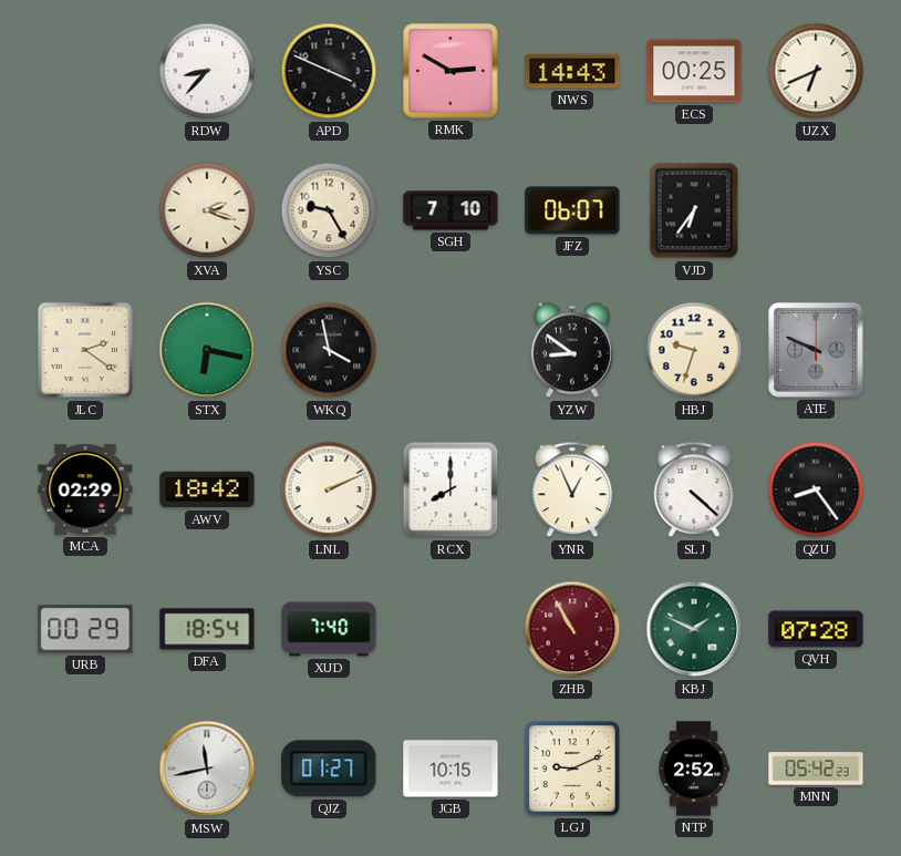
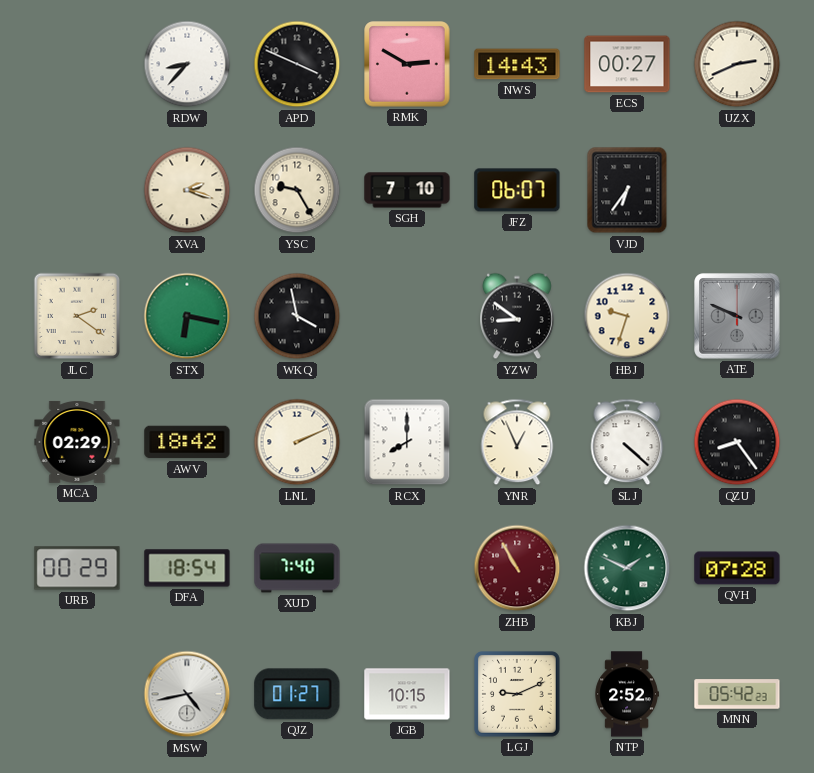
ECS: 00:25 -> 00:27
UZX: 6:41 -> 2:41
MSW: 11:43 -> 4:43
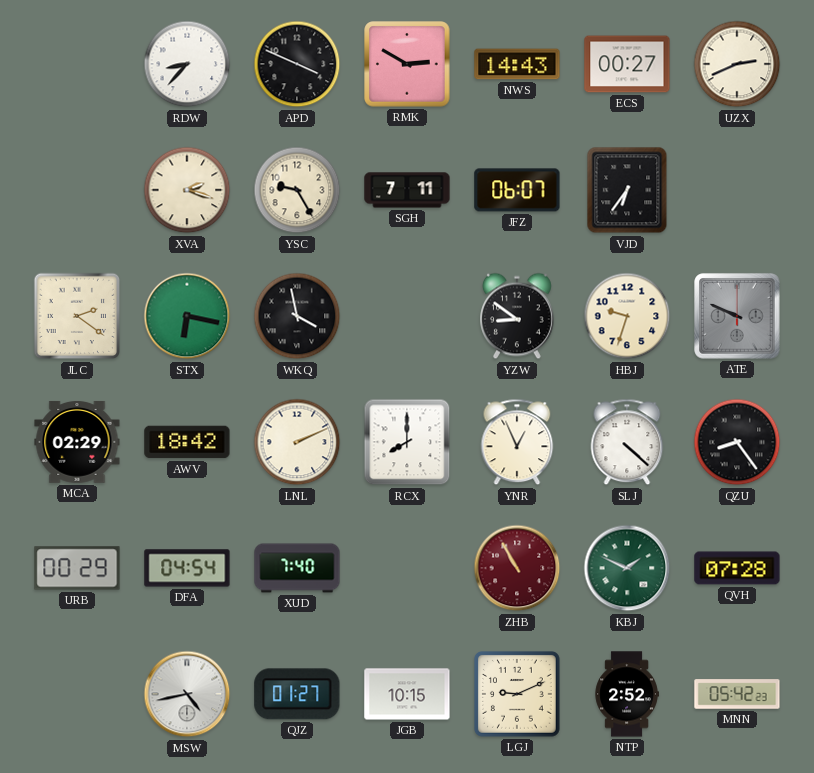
SGH: 7:10 -> 7:11
DFA: 18:54 -> 04:54
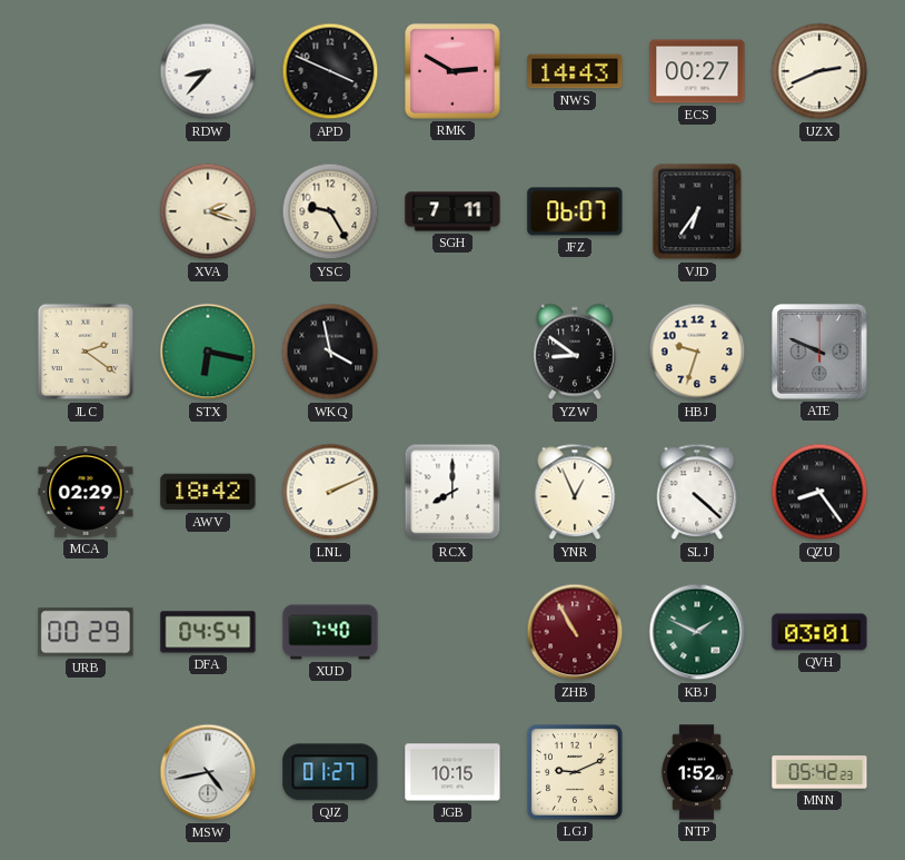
QVH: 07:28 -> 03:01
NTP: 2:52 -> 1:52
